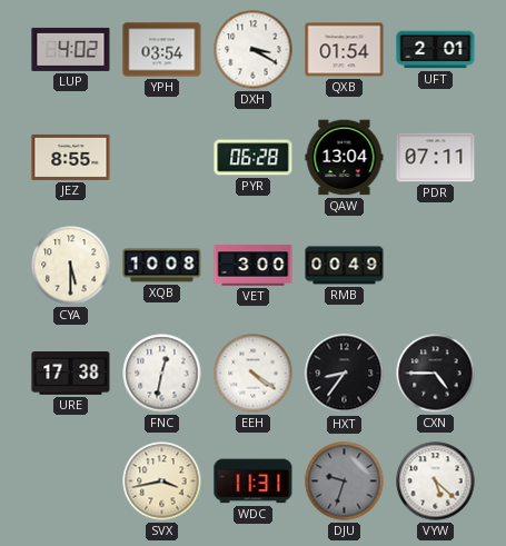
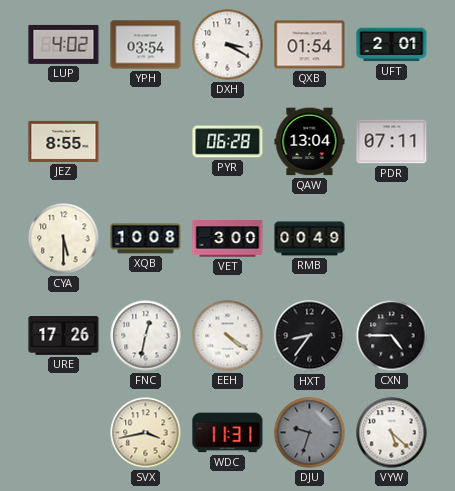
URE: 17:38 -> 17:26
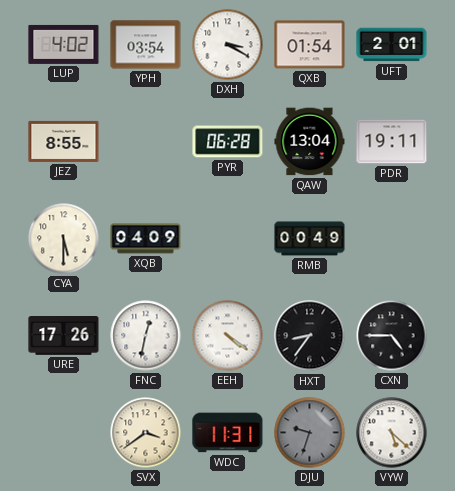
PDR: 07:11 -> 19:11
XQB: 10:08 -> 04:09
VET: 3:00 -> none
SVX: 3:43 -> 3:39
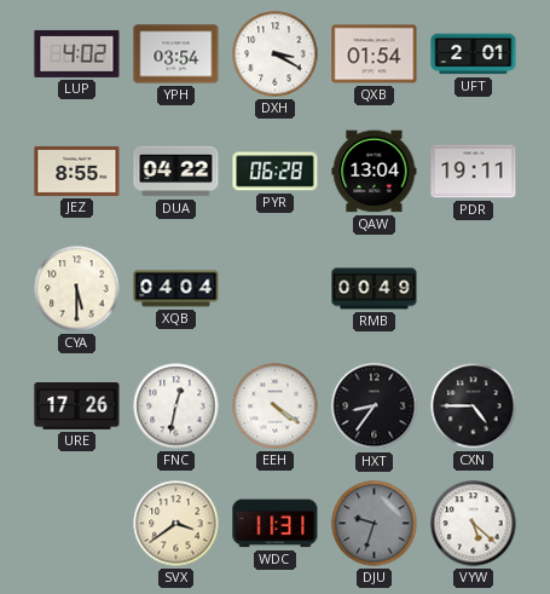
DUA: none -> 04:22
XQB: 04:09 -> 04:04
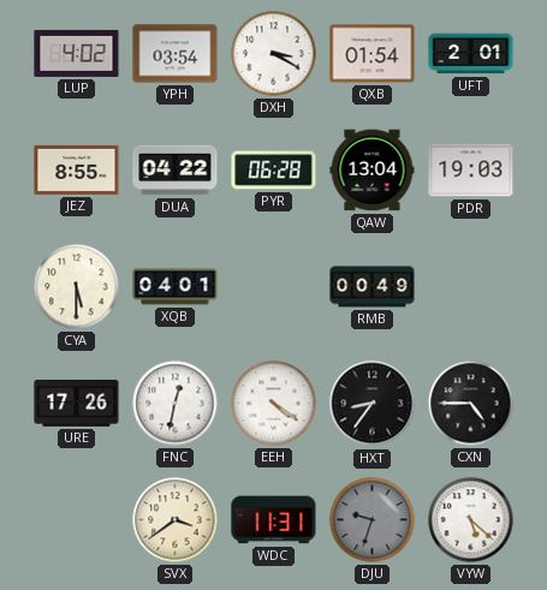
PDR: 19:11 -> 19:03
XQB: 04:04 -> 04:01
